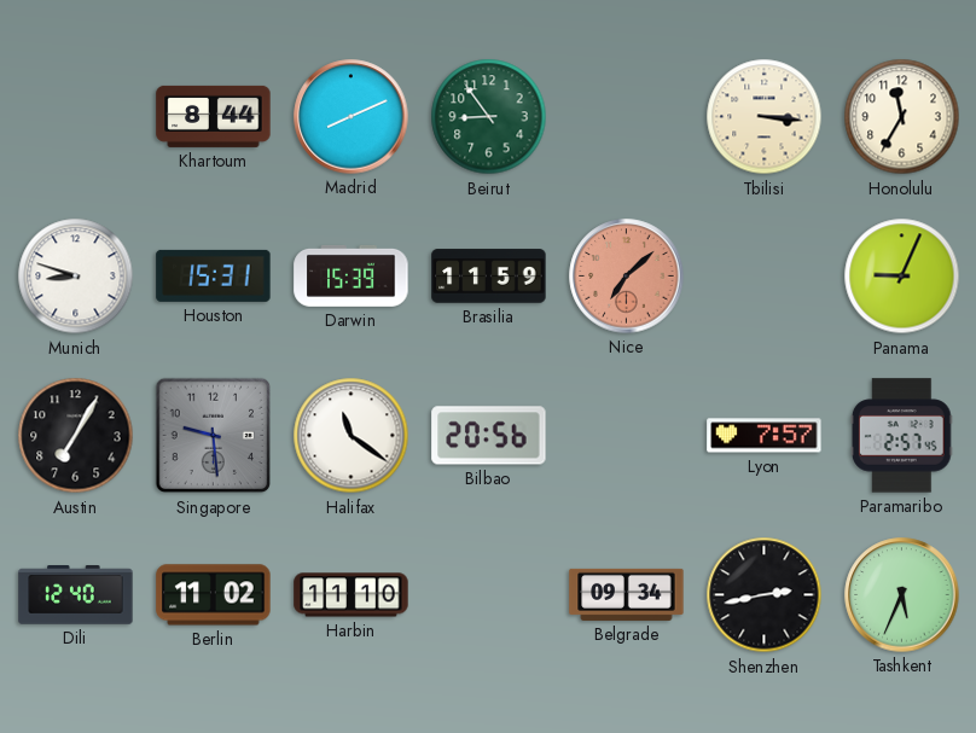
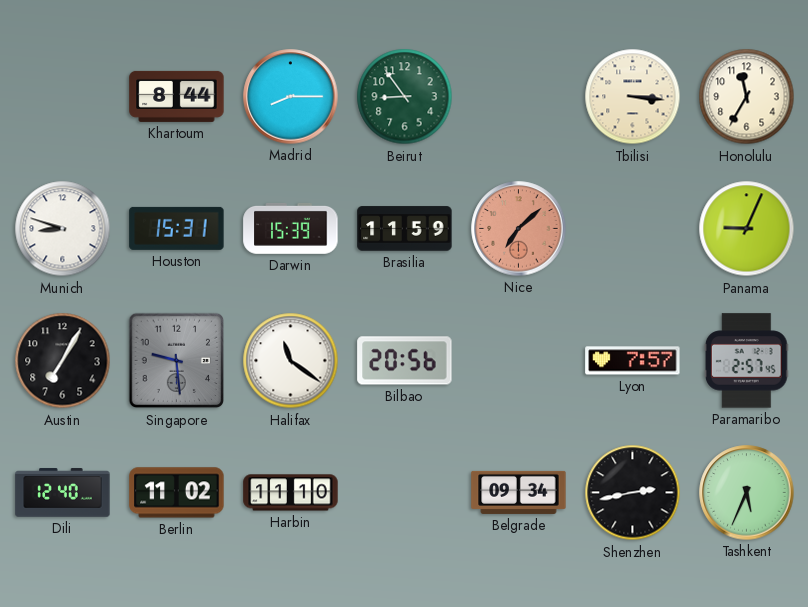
Madrid: 8:11 -> 8:15
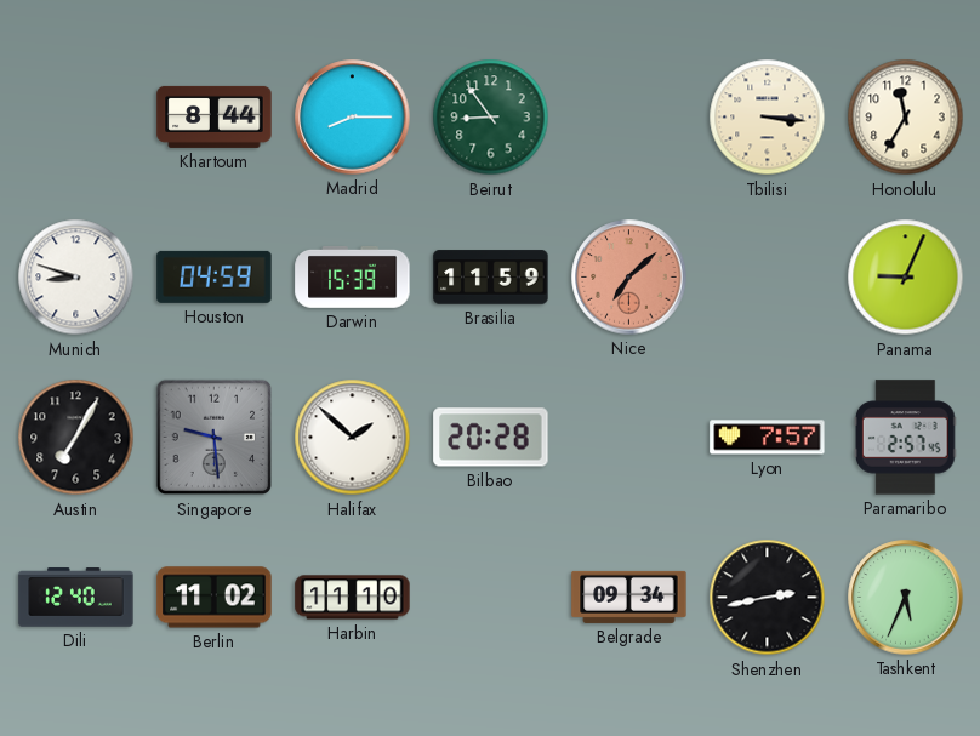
Houston: 15:31 -> 04:59
Halifax: 11:21 -> 1:52
Bilbao: 20:56 -> 20:28
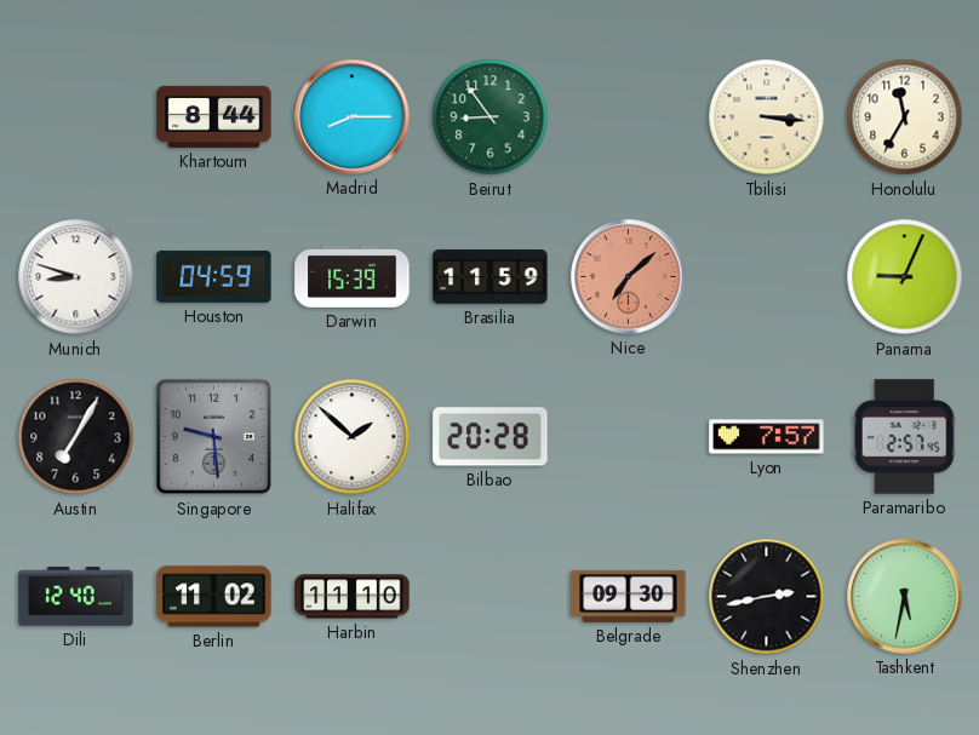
Belgrade: 09:34 -> 09:30
Tashkent: 5:34 -> 5:32
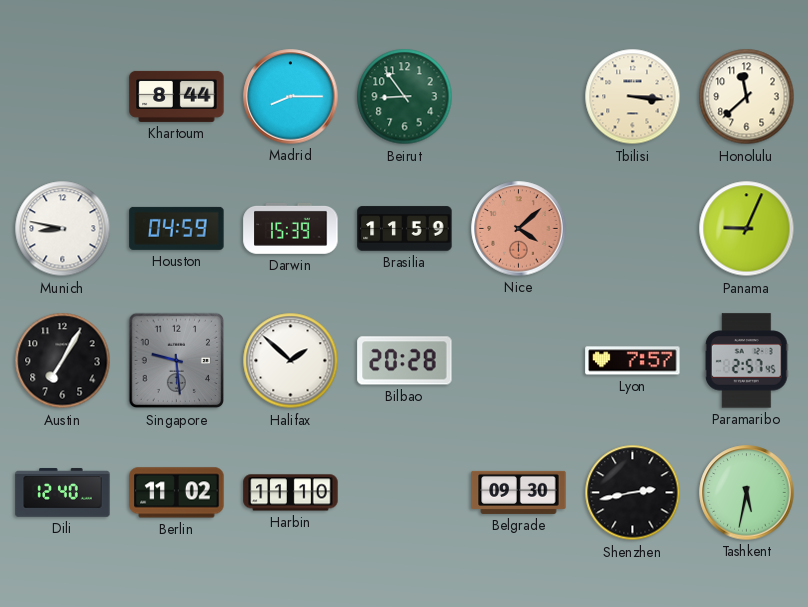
Honolulu: 11:35 -> 11:38
Munich: 8:48 -> 8:47
Nice: 7:08 -> 4:08
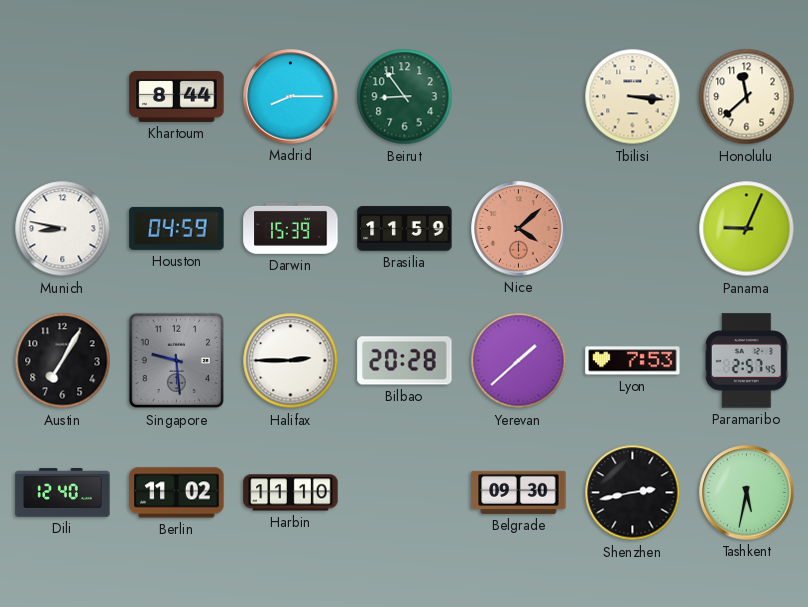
Halifax: 1:52 -> 2:45
Yerevan: none -> 1:38
Lyon: 7:57 -> 7:53
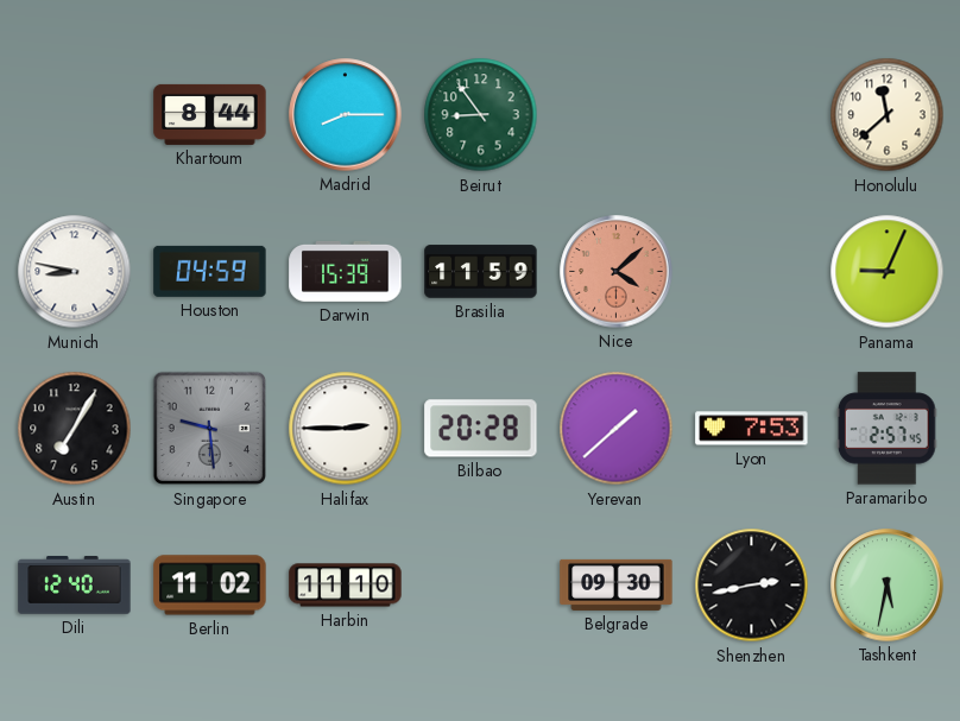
Tbilisi: 3:16 -> none
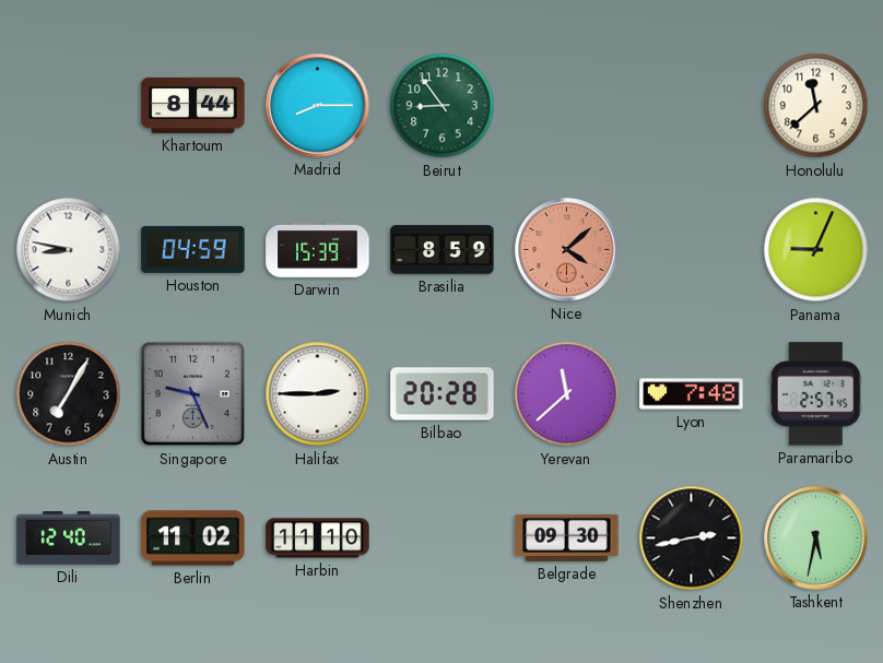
Brasilia: 11:59 -> 8:59
Singapore: 9:29 -> 9:26
Yerevan: 1:38 -> 11:38
Lyon: 7:53 -> 7:48
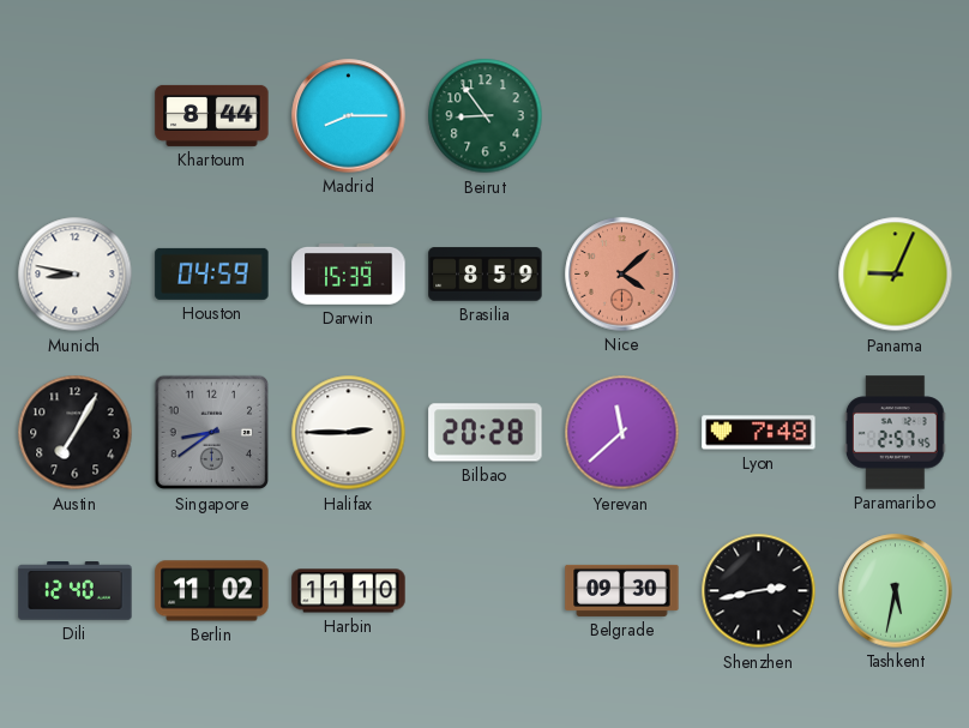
Honolulu: 11:38 -> none
Singapore: 9:26 -> 8:39
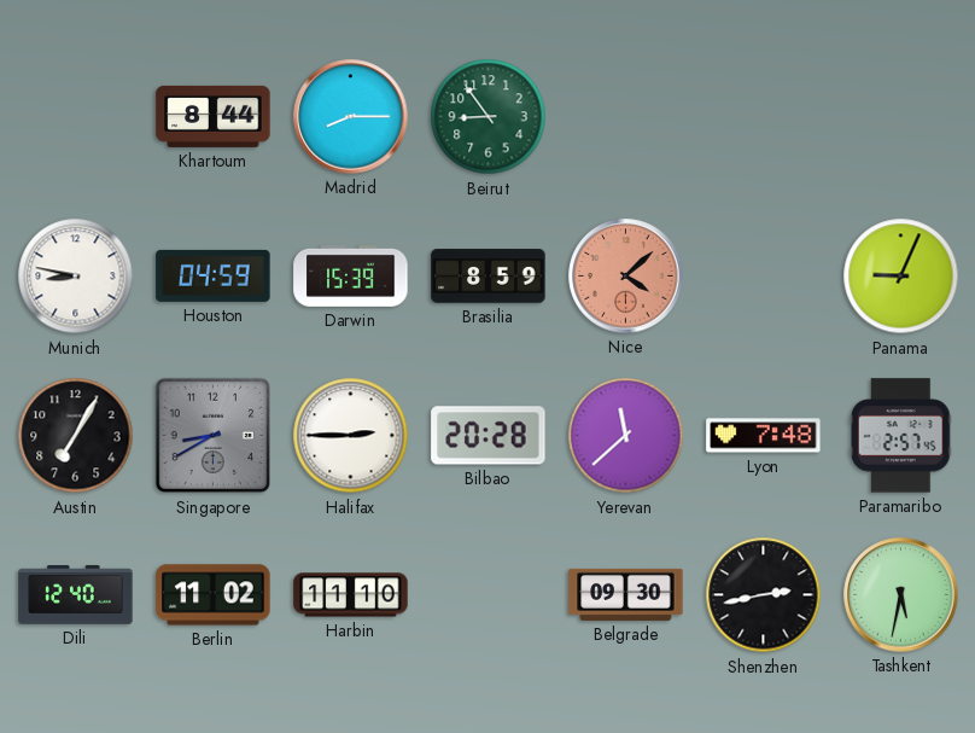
Singapore: 8:39 -> 8:40
